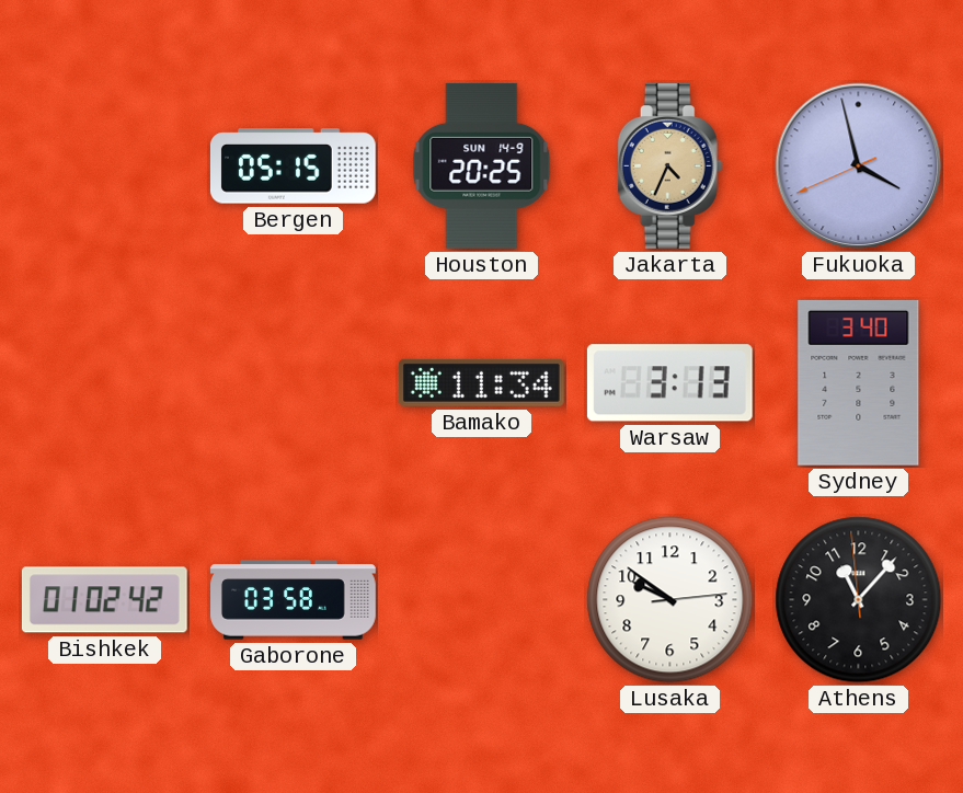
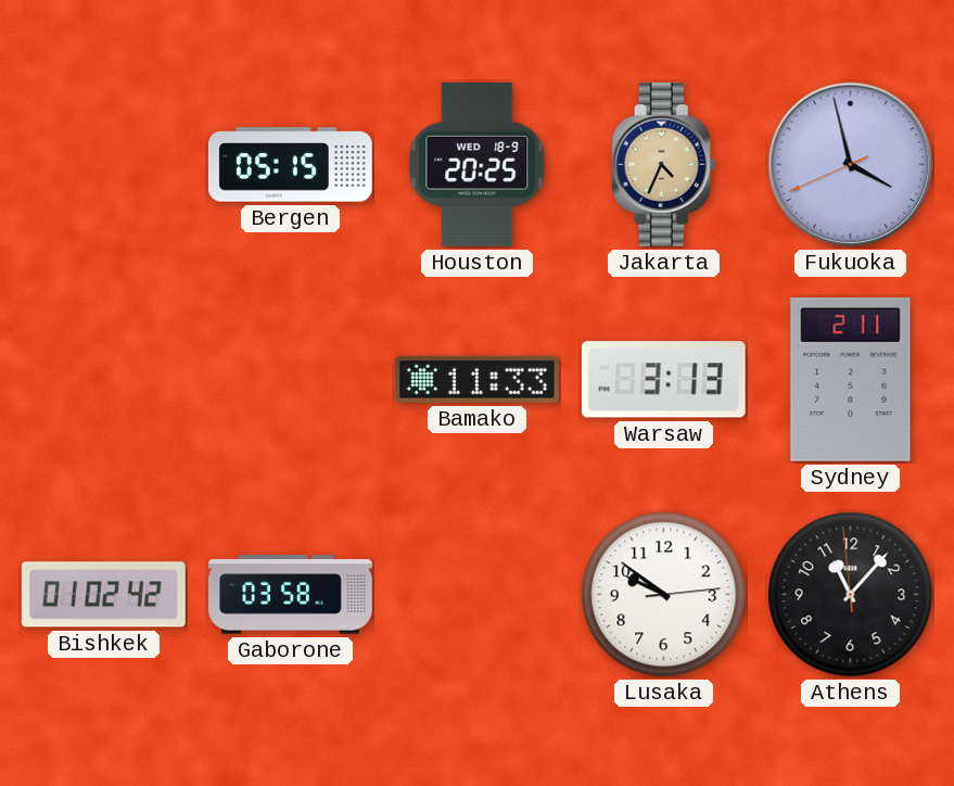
Houston date: SUN 14-9 -> WED 18-9
Bamako: 11:34 -> 11:33
Sydney: 3:40 -> 2:11
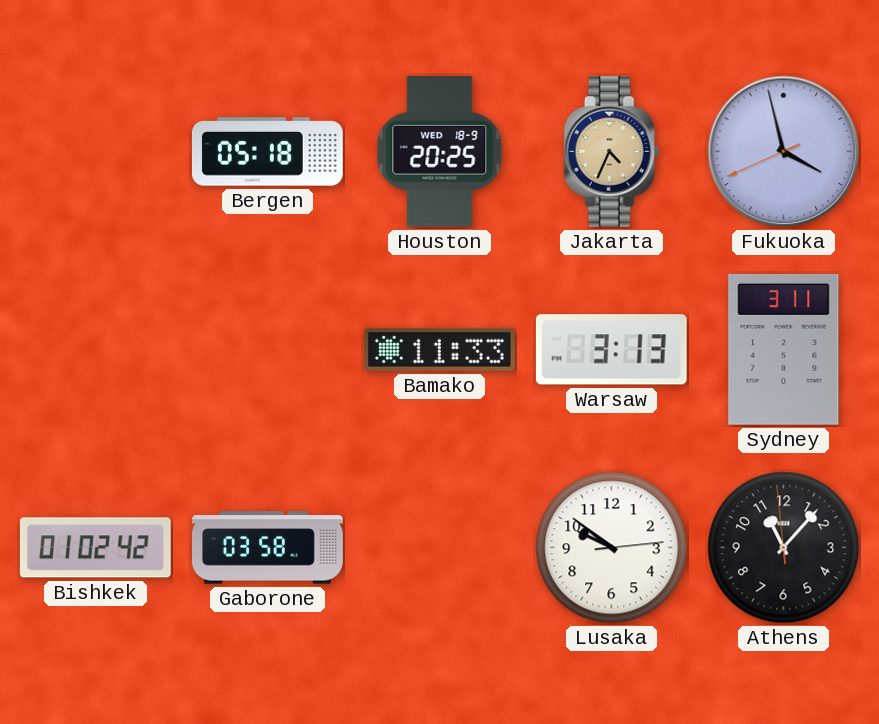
Bergen: 05:15 -> 05:18
Sydney: 2:11 -> 3:11
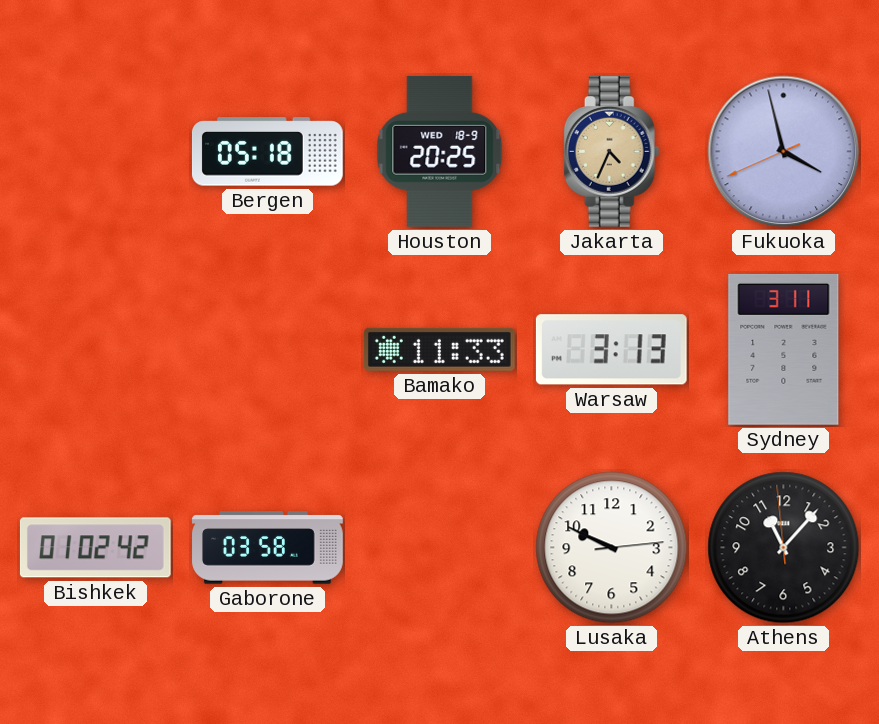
Lusaka: 9:51 -> 9:49
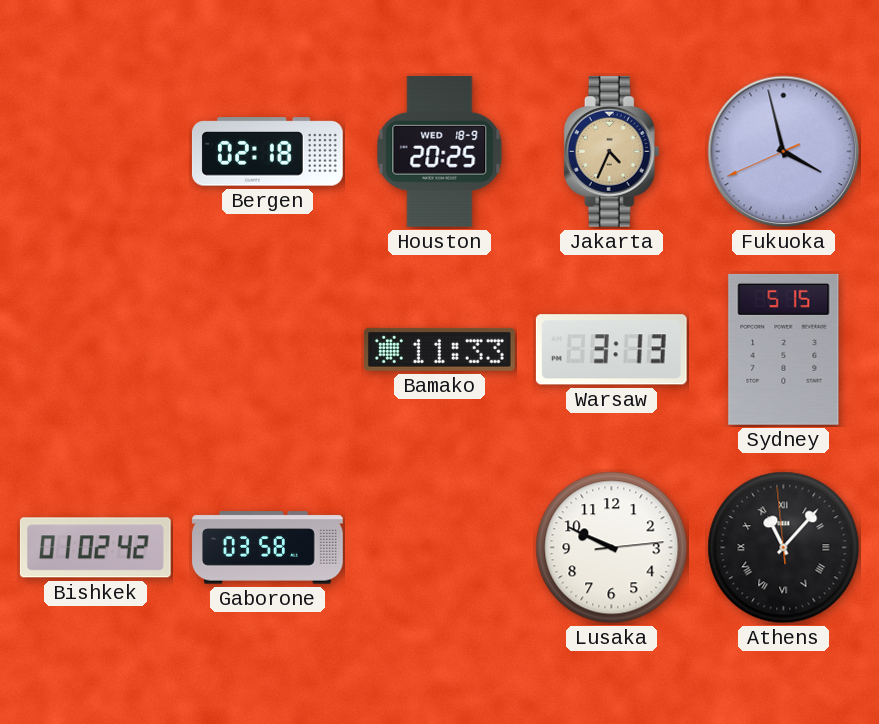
Bergen: 05:18 -> 02:18
Sydney: 3:11 -> 5:15
Athens numerals: Arabic -> Roman
